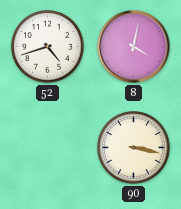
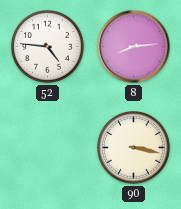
52: 4:42 -> 4:46
8: 4:02 -> 8:14
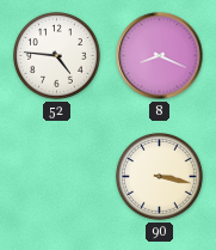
8: 8:14 -> 8:19
